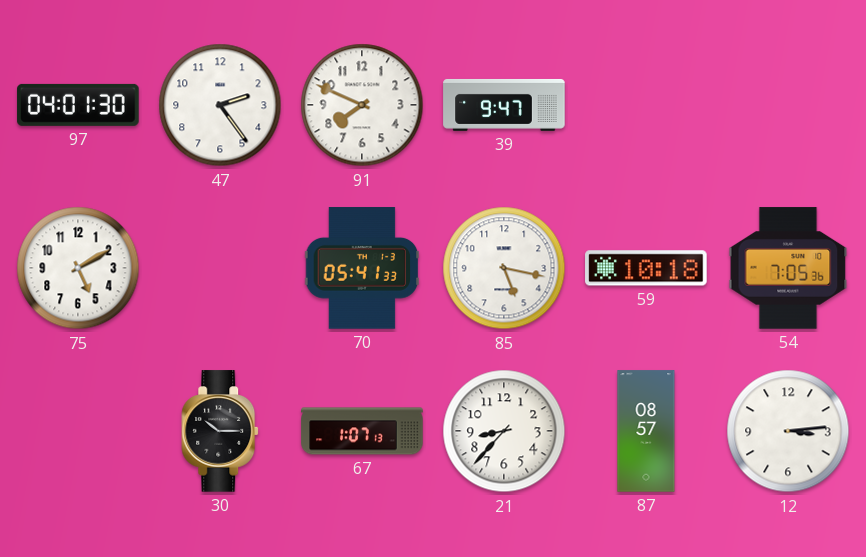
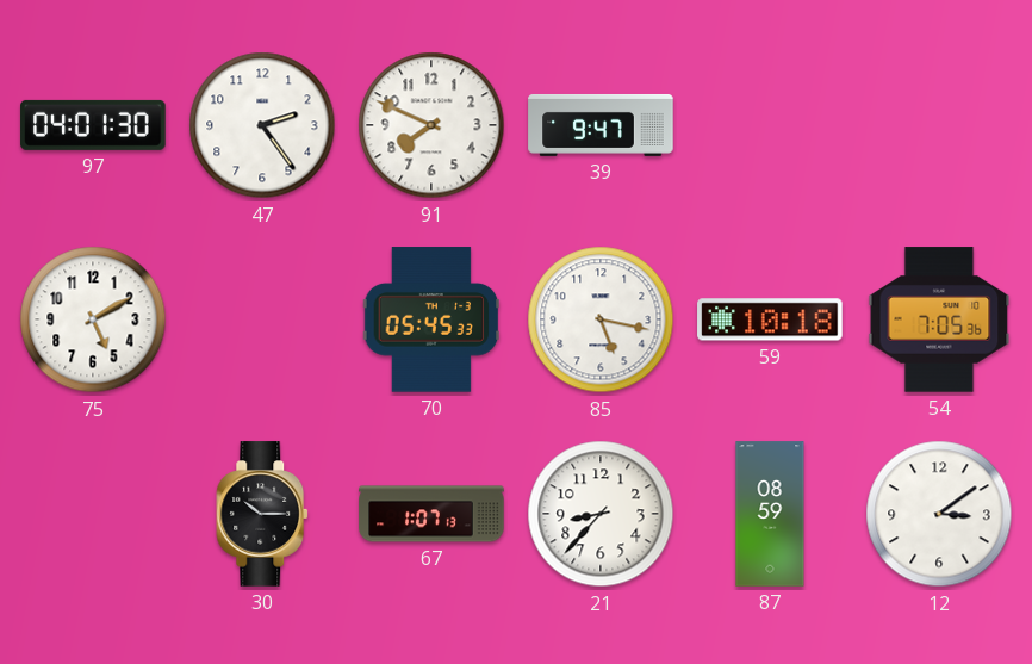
70: 05:41 -> 05:45
87: 08:57 -> 08:59
12: 3:14 -> 3:09
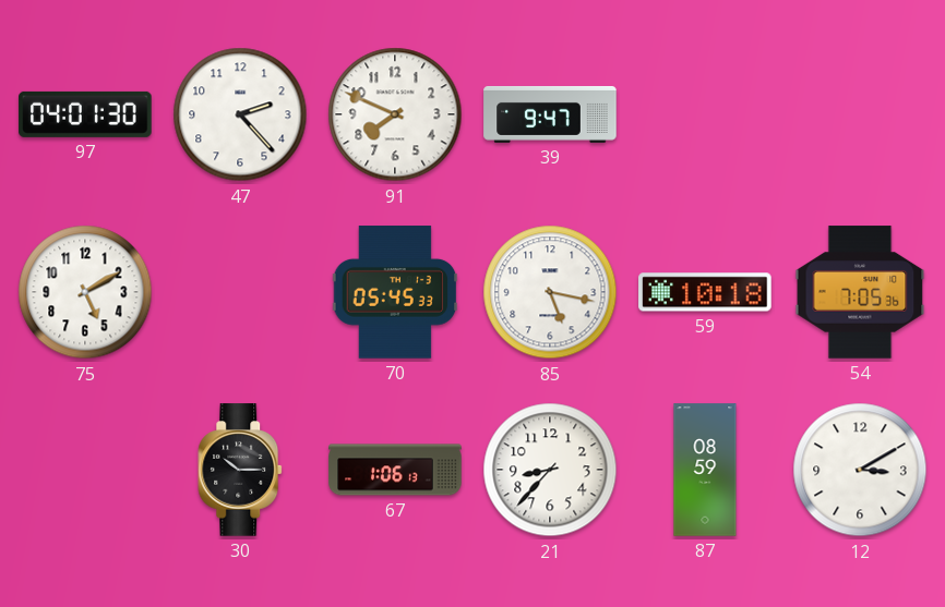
47: 2:24 -> 2:23
67: 1:07 -> 1:06
12: 3:09 -> 3:10
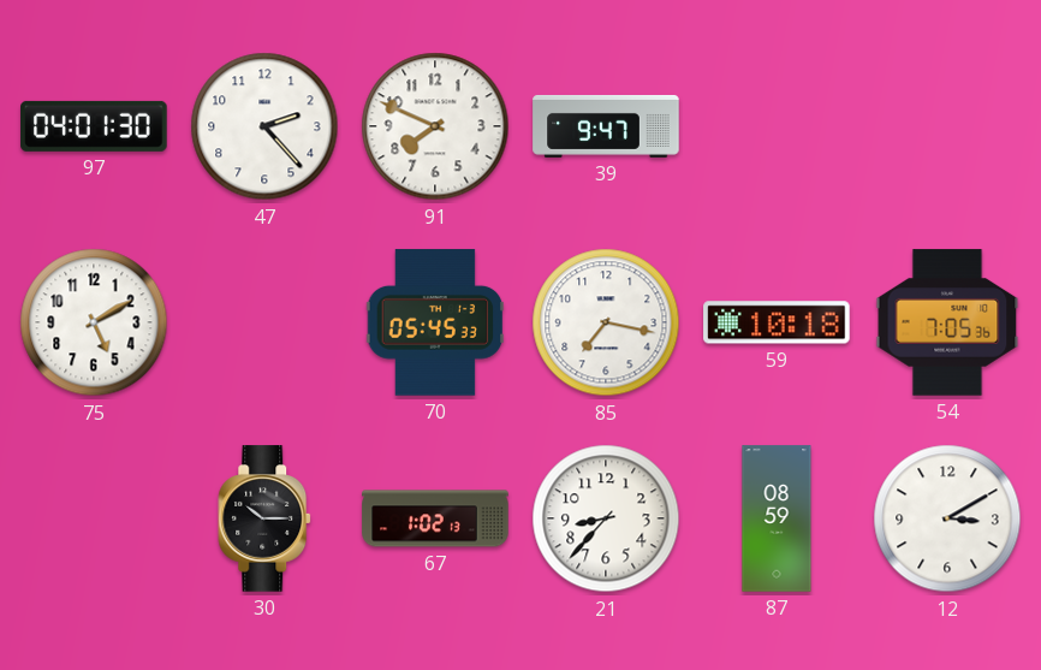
85: 5:17 -> 7:17
67: 1:06 -> 1:02
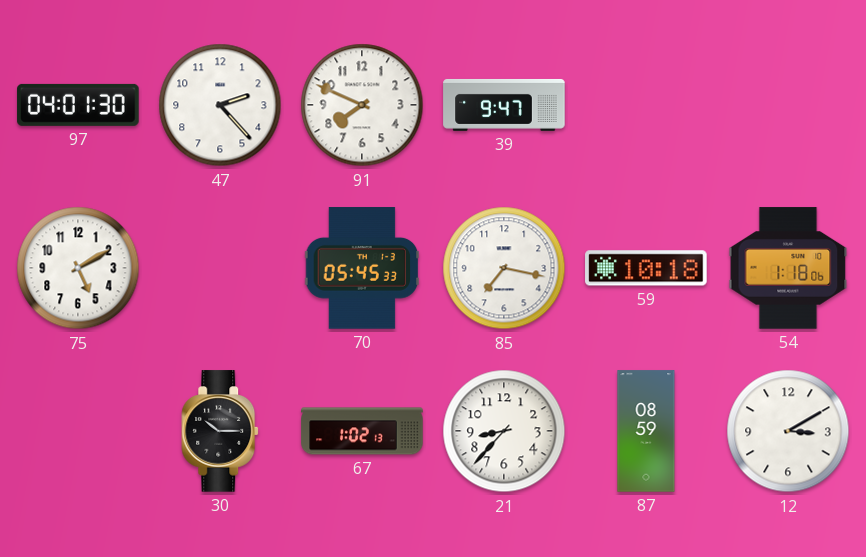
54: 7:05 -> 1:18
